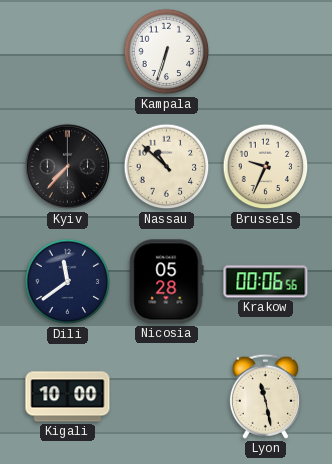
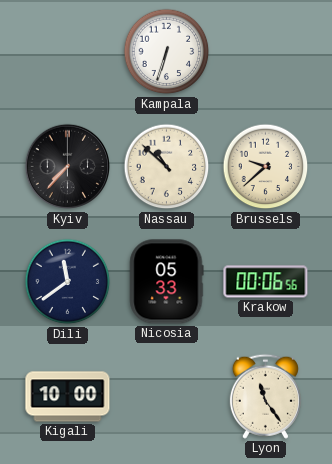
Brussels: 9:34 -> 9:38
Nicosia: 05:28 -> 05:33
Lyon: 11:28 -> 11:24
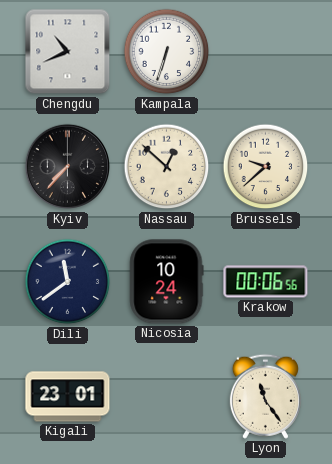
Chengdu: none -> 10:41
Nassau: 10:52 -> 12:52
Nicosia: 05:33 -> 10:24
Kigali: 10:00 -> 23:01
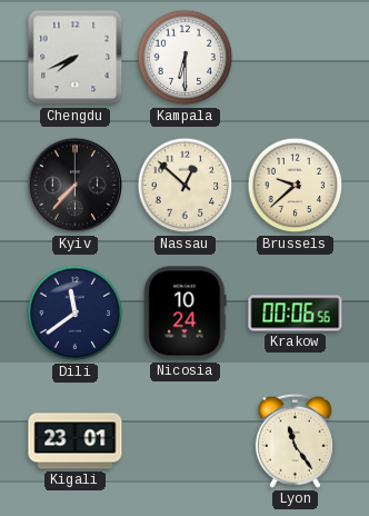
Chengdu: 10:41 -> 7:41
Kampala: 6:33 -> 6:30
